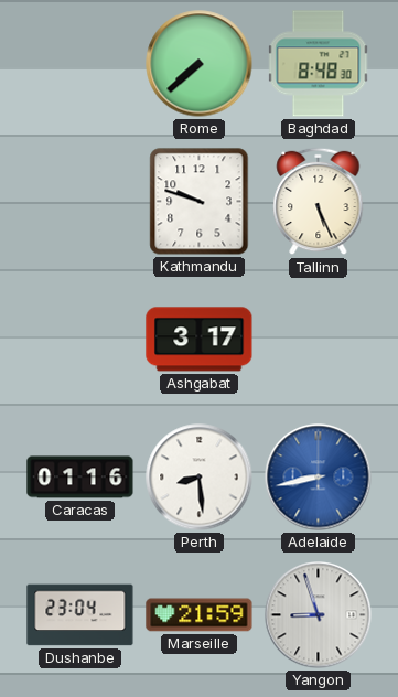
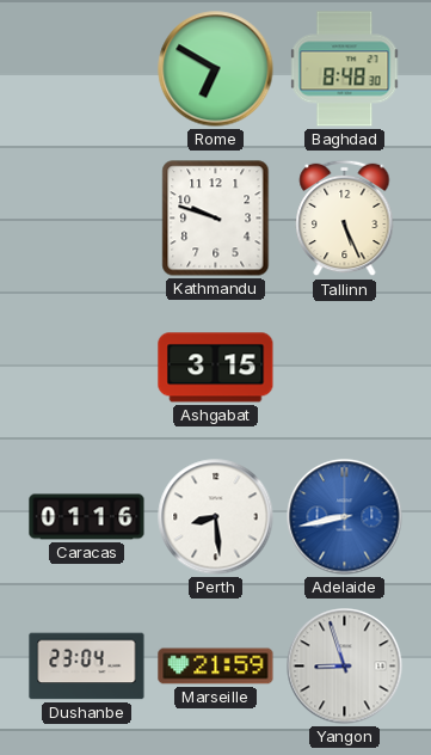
Rome: 7:38 -> 6:50
Ashgabat: 3:17 -> 3:15
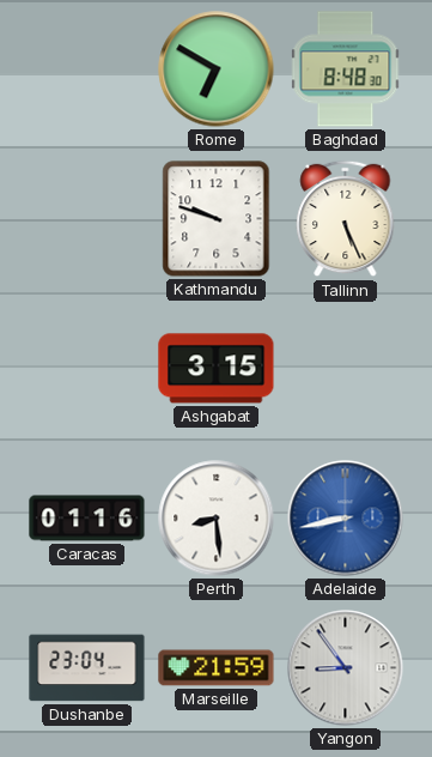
Yangon: 8:57 -> 8:54
